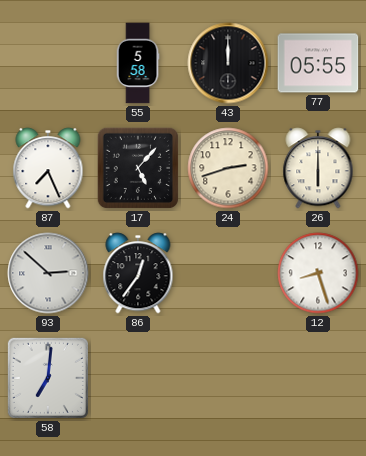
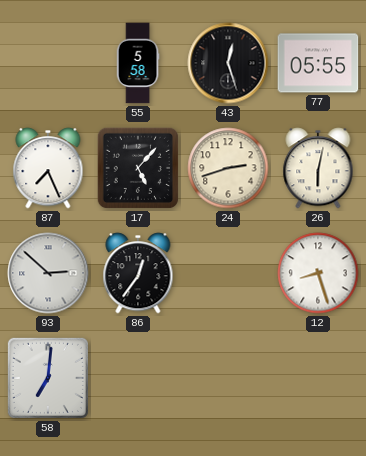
43: 12:00 -> 12:27
26: 6:00 -> 6:02
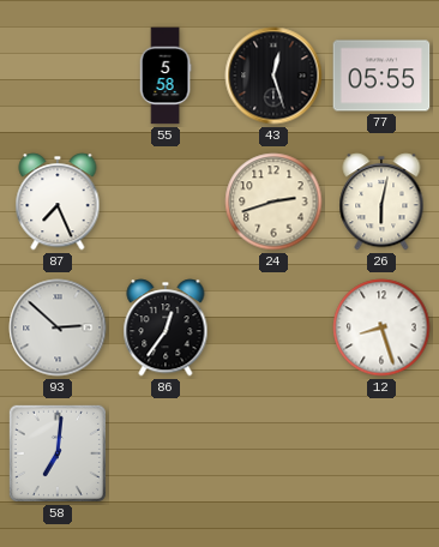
17: 5:07 -> none
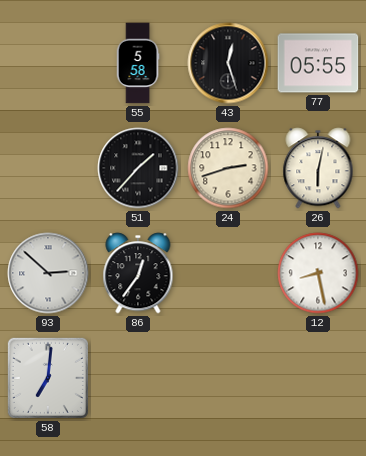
87: 7:26 -> none
51: none -> 1:37
12: 8:27 -> 8:28
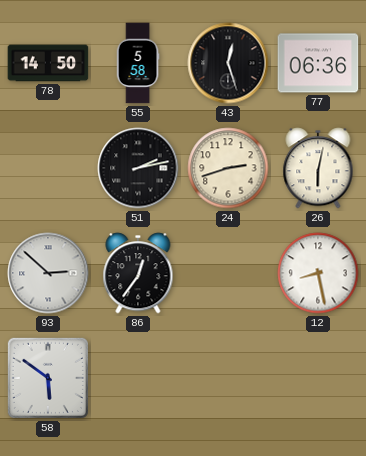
78: none -> 14:50
77: 05:55 -> 06:36
51: 1:37 -> 2:13
58: 7:01 -> 5:51
